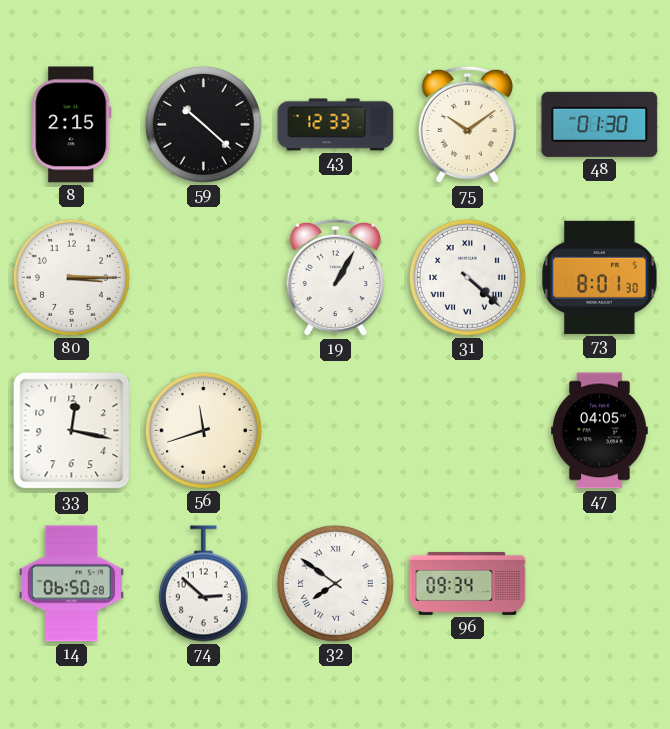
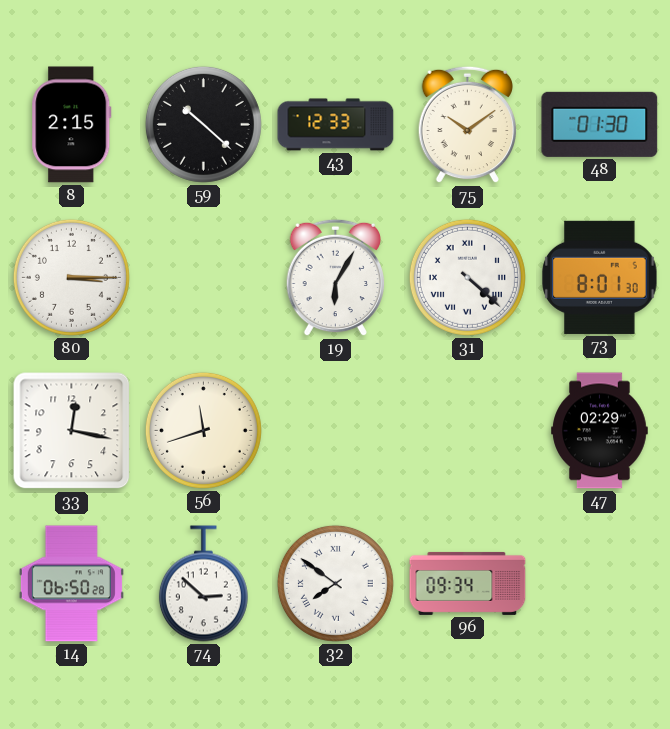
19: 1:05 -> 6:05
47: 04:05 -> 02:29
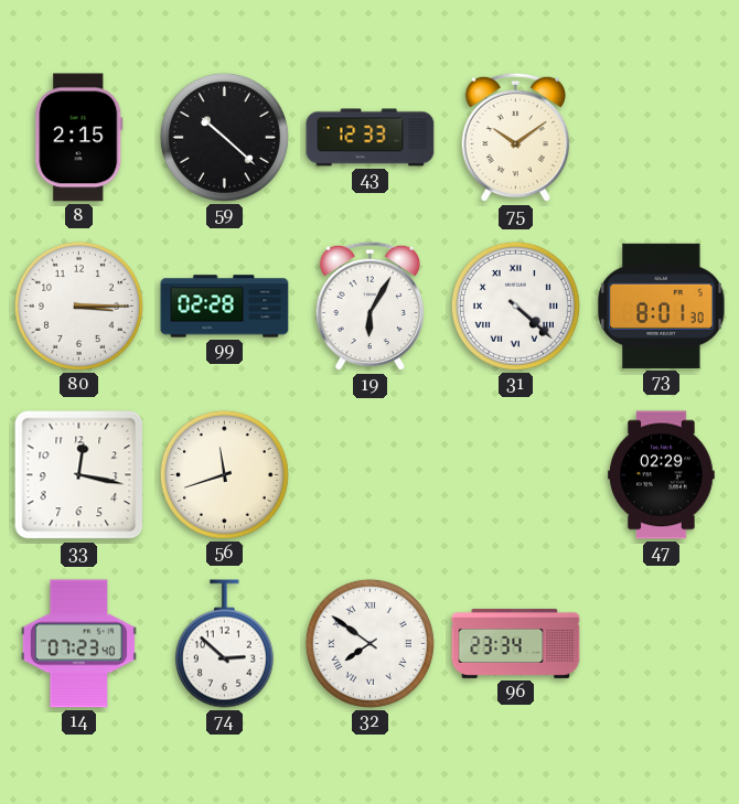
48: 01:30 -> none
99: none -> 02:28
14: 06:50 -> 07:23
96: 09:34 -> 23:34
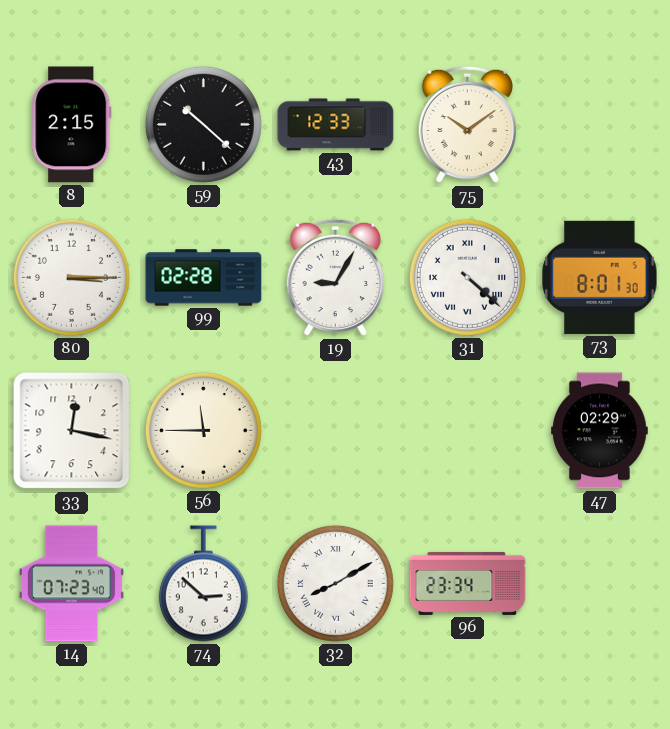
19: 6:05 -> 9:05
56: 11:42 -> 11:45
32: 7:51 -> 8:10
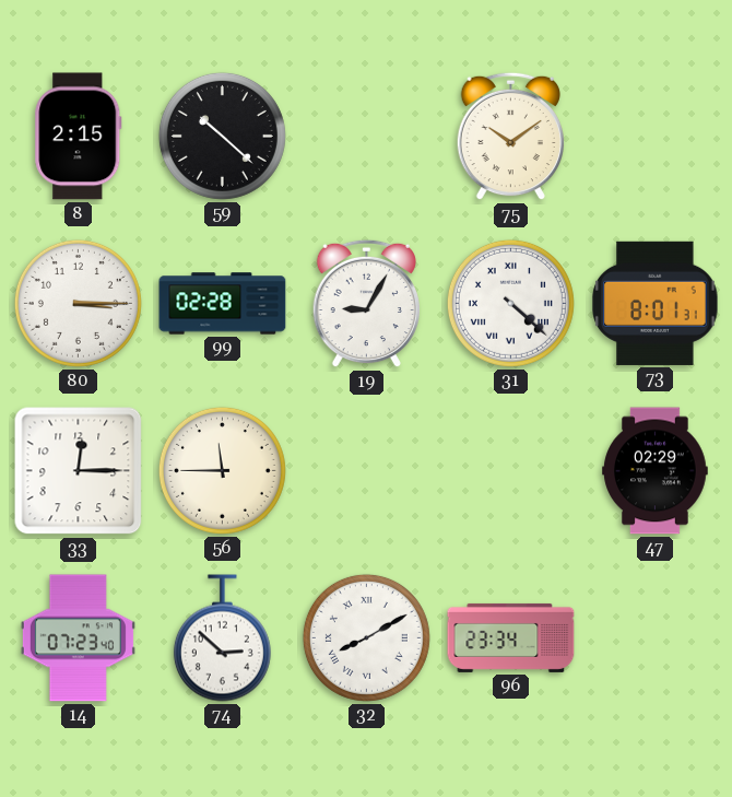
43: 12:33 -> none
73: 8:01:30 -> 8:01:31
33: 12:17 -> 12:15
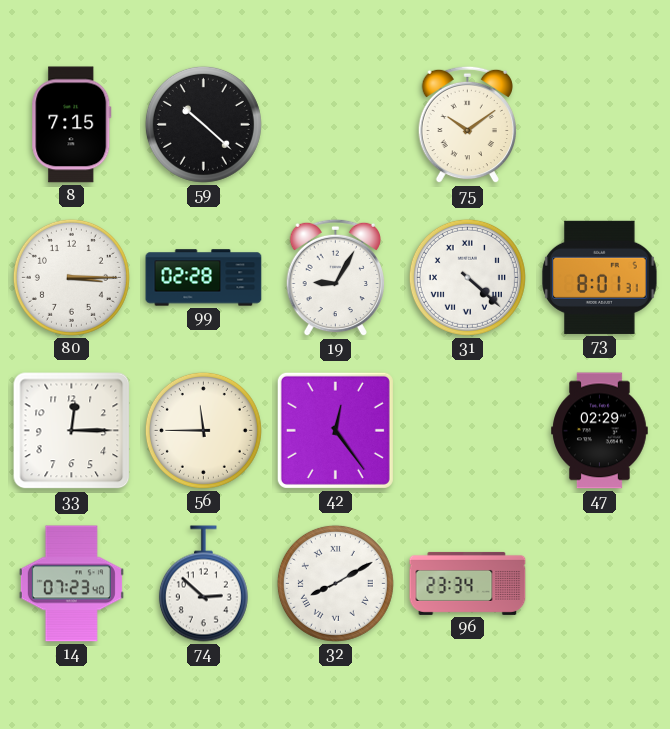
8: 2:15 -> 7:15
42: none -> 12:24
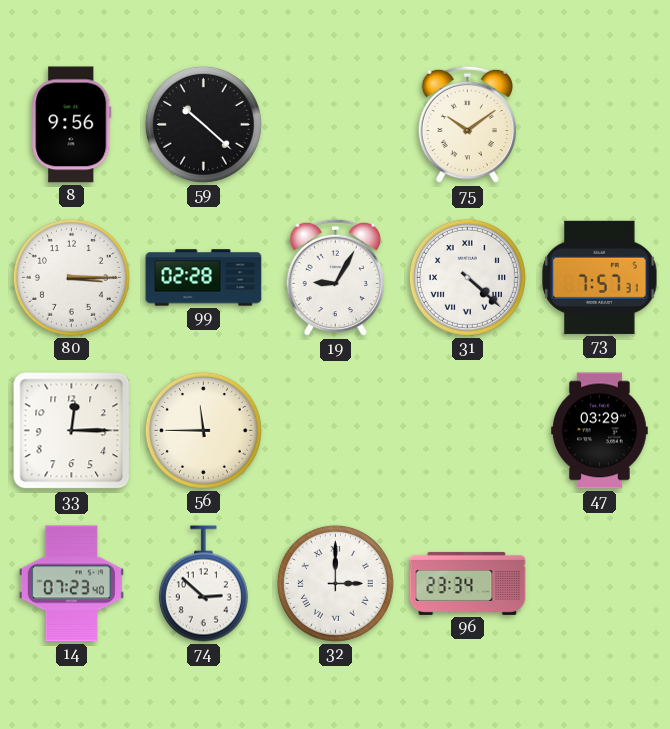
8: 7:15 -> 9:56
73: 8:01 -> 7:57
42: 12:24 -> none
47: 02:29 -> 03:29
32: 8:10 -> 3:00
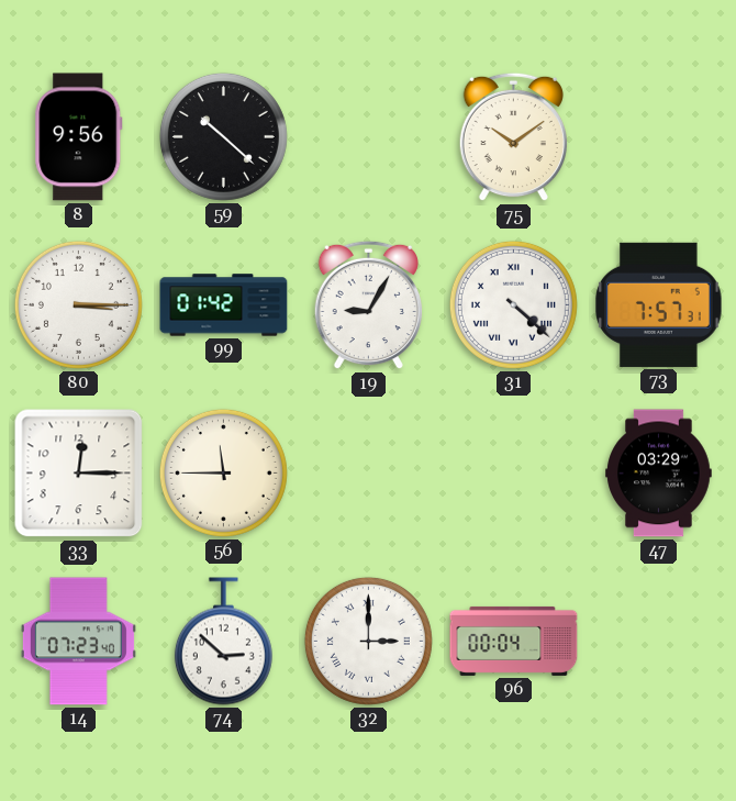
99: 02:28 -> 01:42
96: 23:34 -> 00:04
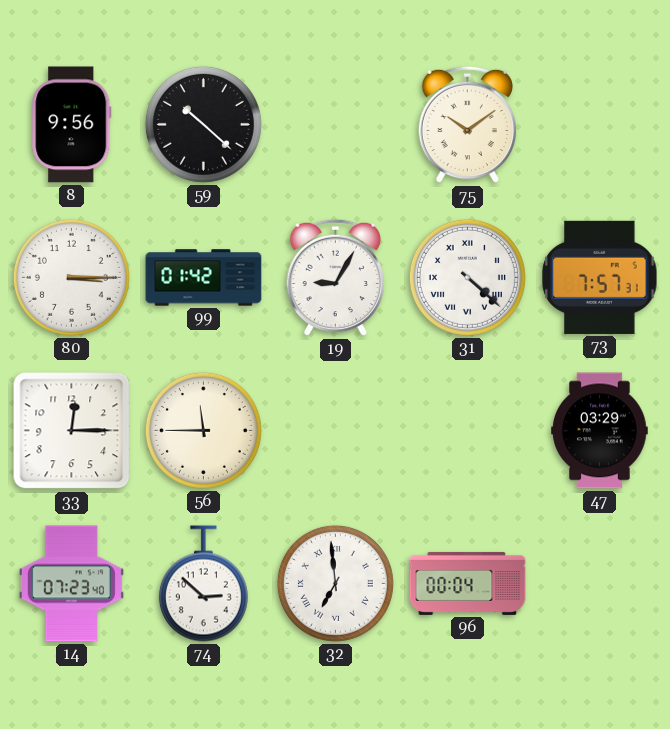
32: 3:00 -> 6:59
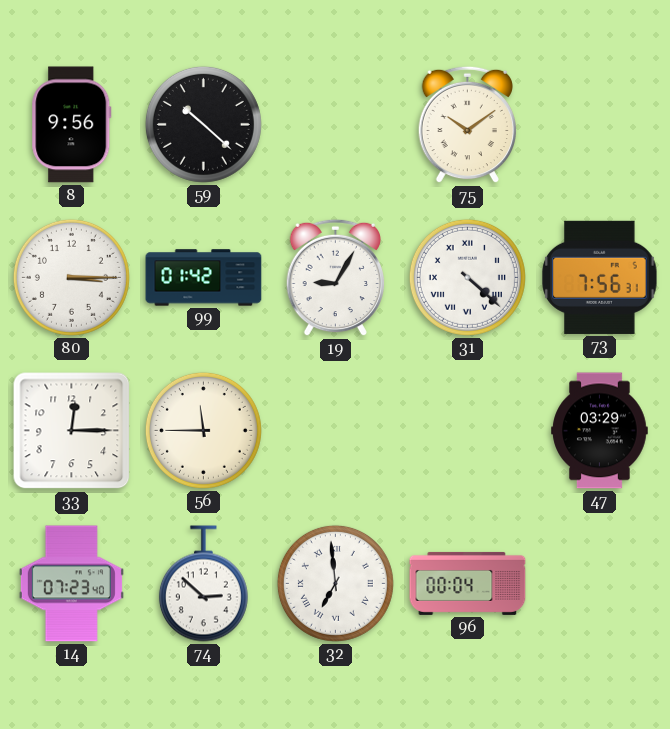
73: 7:57 -> 7:56
